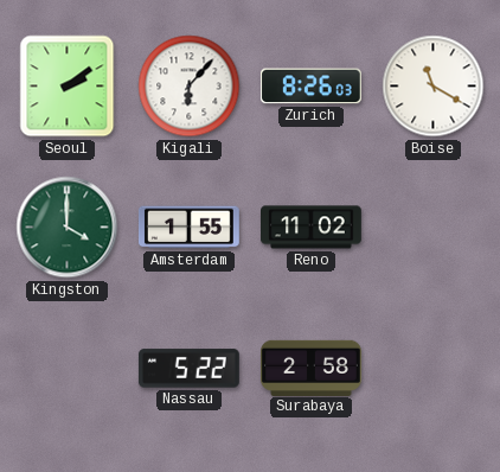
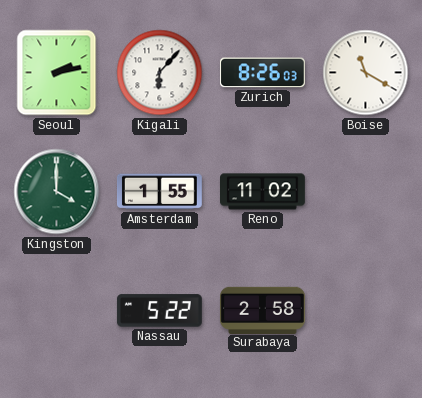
Seoul: 2:09 -> 2:13
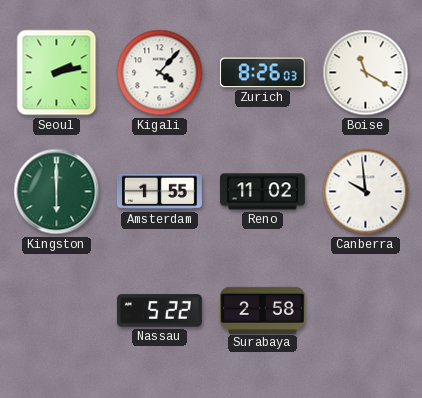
Kigali: 6:07 -> 4:07
Kingston: 4:00 -> 6:00
Canberra: none -> 9:59
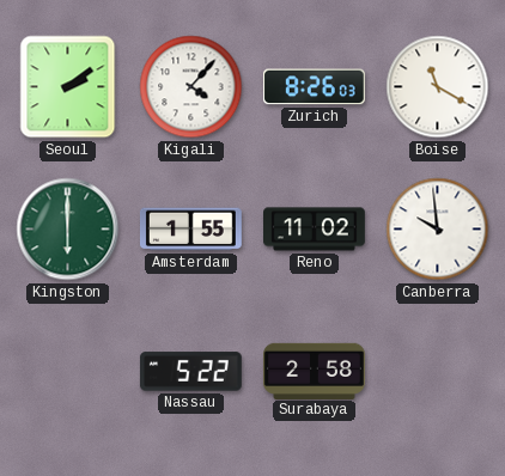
Seoul: 2:13 -> 2:09
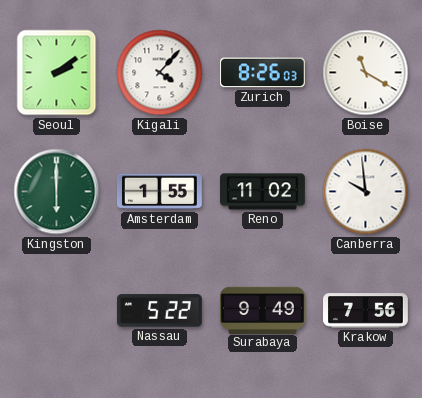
Surabaya: 2:58 -> 9:49
Krakow: none -> 7:56
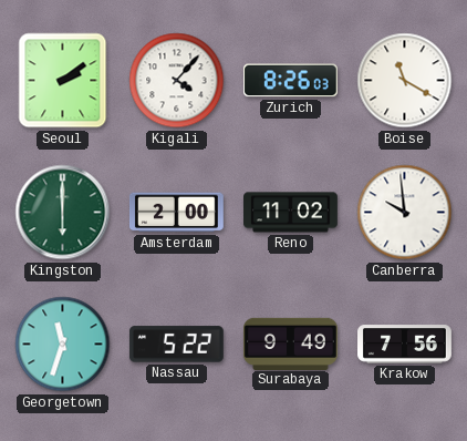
Amsterdam: 1:55 -> 2:00
Georgetown: none -> 11:33
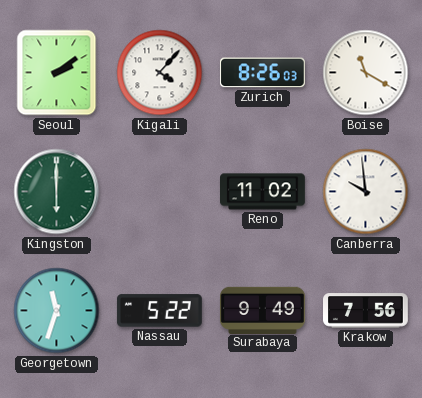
Amsterdam: 2:00 -> none
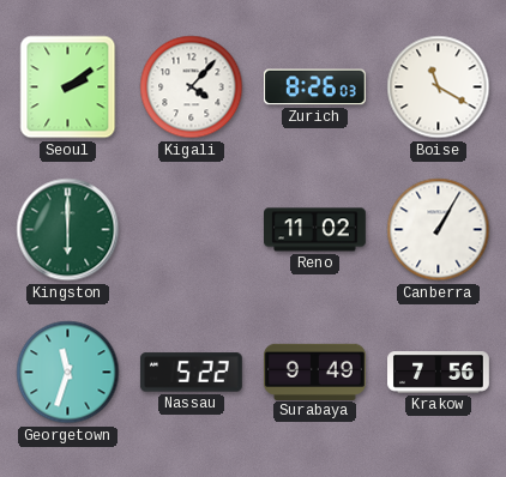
Canberra: 9:59 -> 1:05
